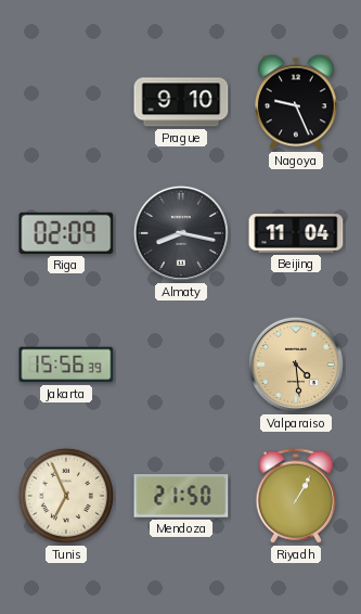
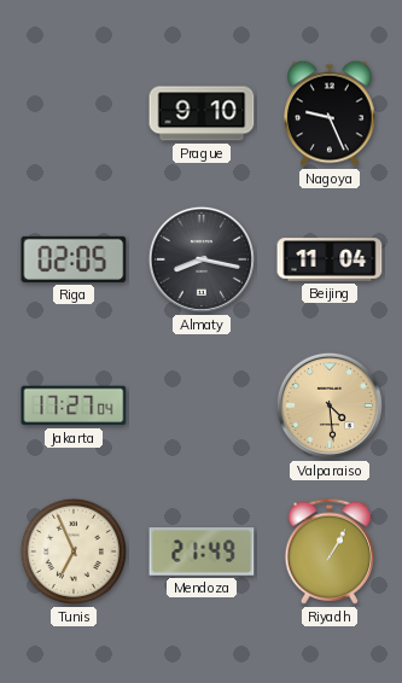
Riga: 02:09 -> 02:05
Jakarta: 15:56 -> 17:27
Mendoza: 21:50 -> 21:49
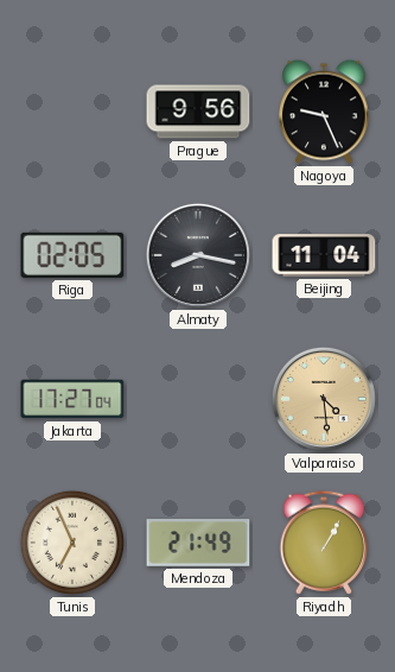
Prague: 9:10 -> 9:56
